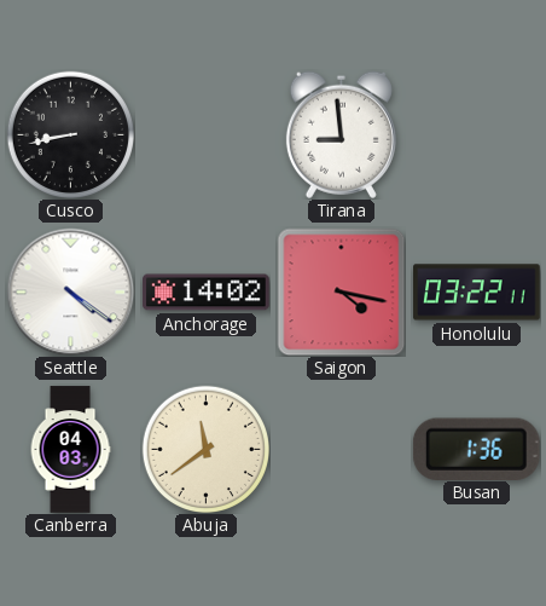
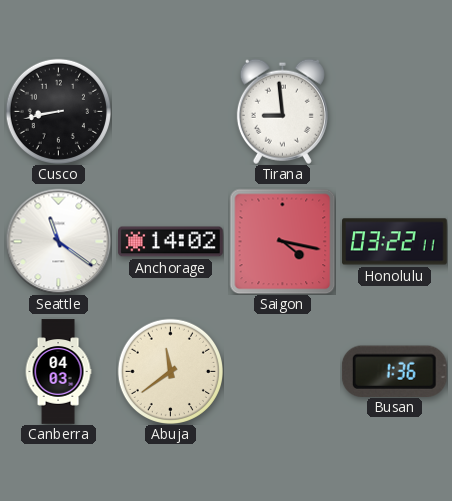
Seattle: 4:21 -> 11:21
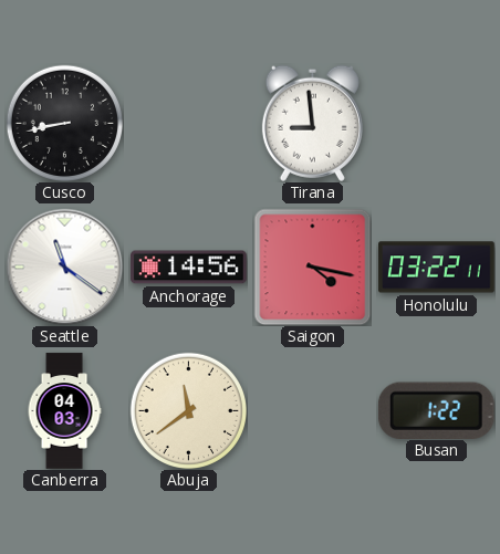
Anchorage: 14:02 -> 14:56
Busan: 1:36 -> 1:22
